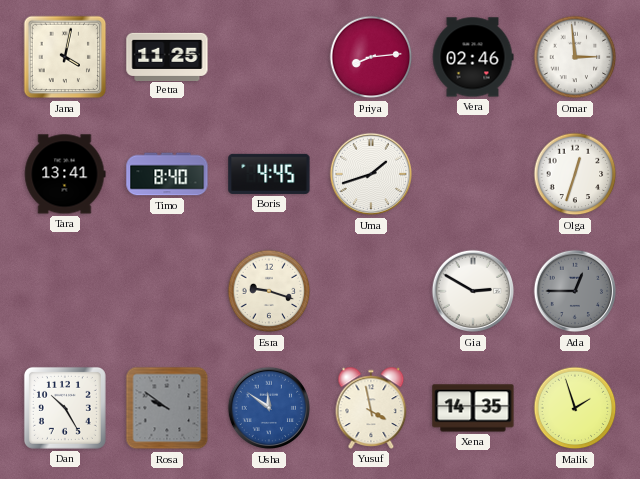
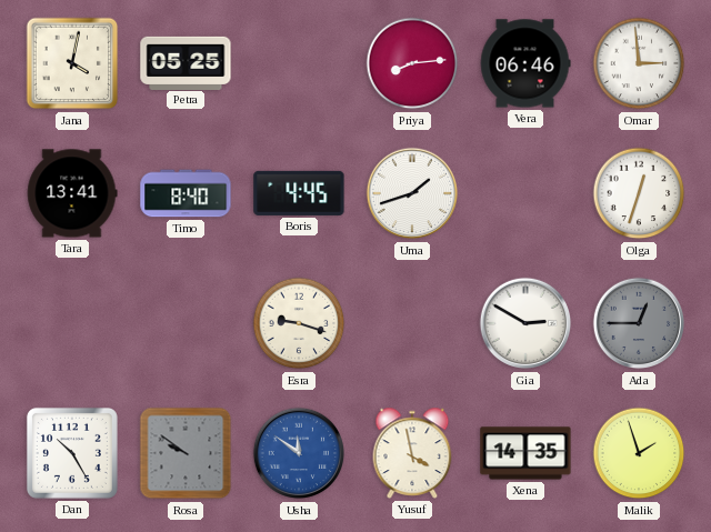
Petra: 11:25 -> 05:25
Vera: 02:46 -> 06:46
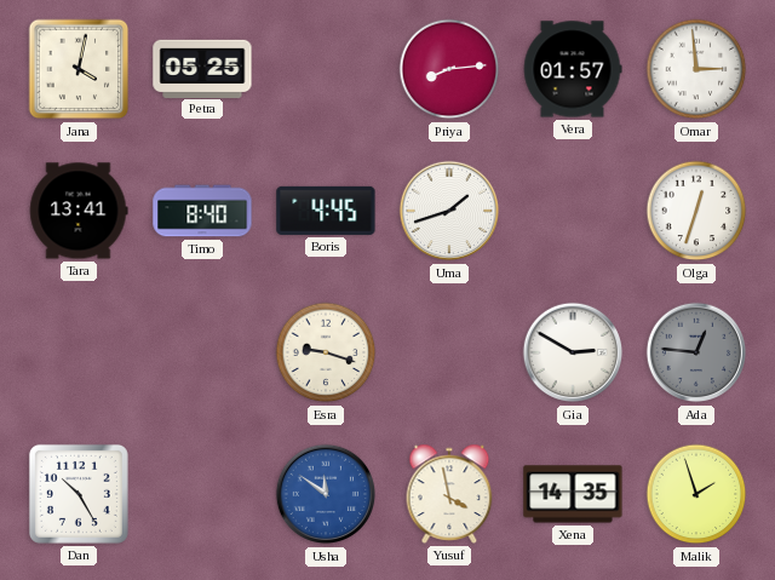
Vera: 06:46 -> 01:57
Ada: 12:45 -> 12:46
Rosa: 9:51 -> none
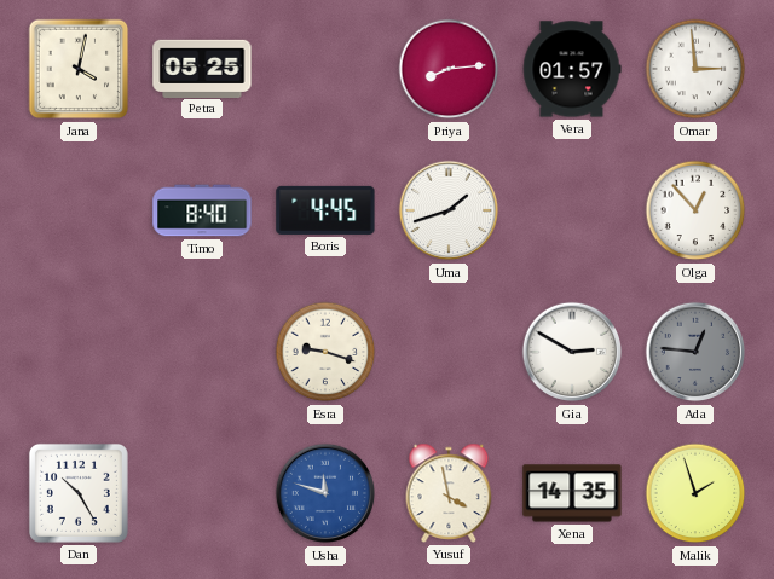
Tara: 13:41 -> none
Olga: 12:33 -> 12:53
Usha: 11:51 -> 11:48
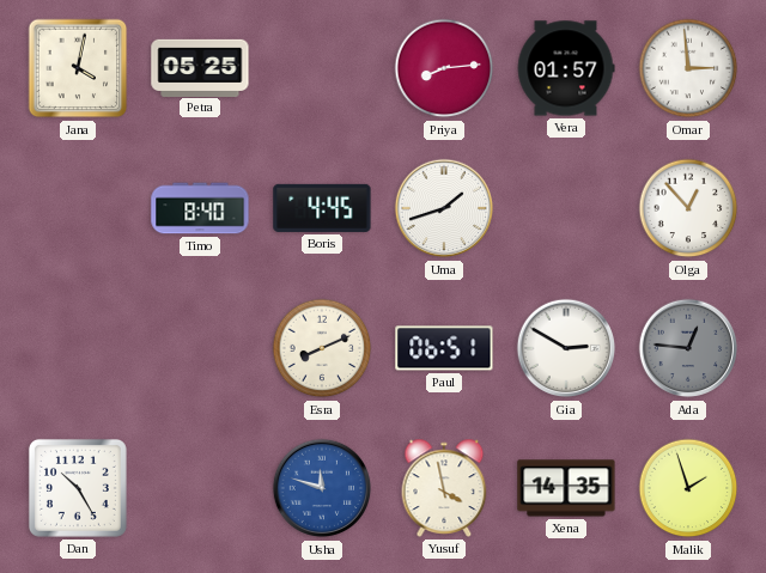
Esra: 9:18 -> 8:11
Paul: none -> 06:51
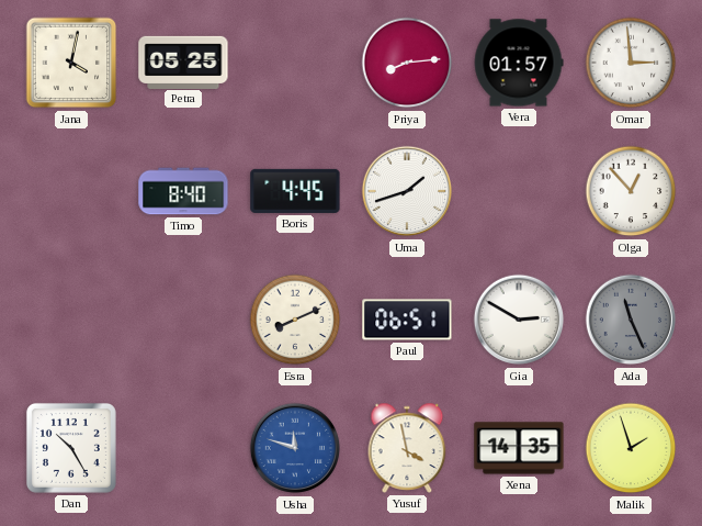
Ada: 12:46 -> 11:26
